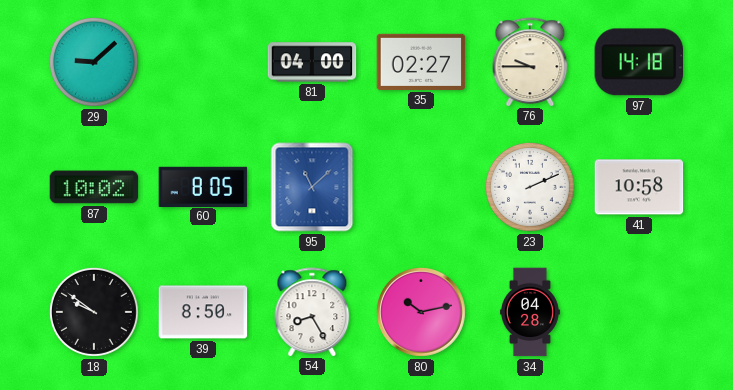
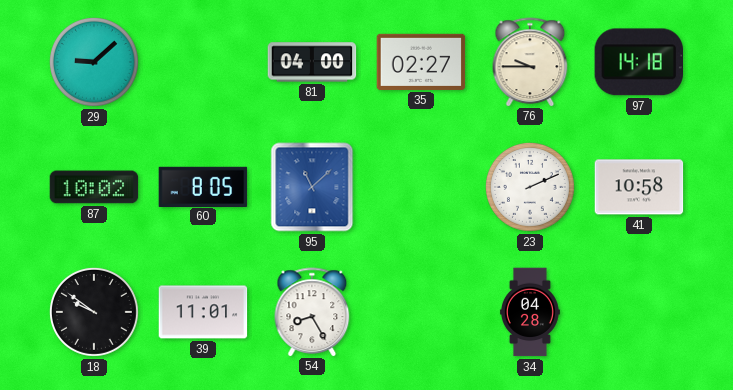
39: 8:50 -> 11:01
80: 10:13 -> none
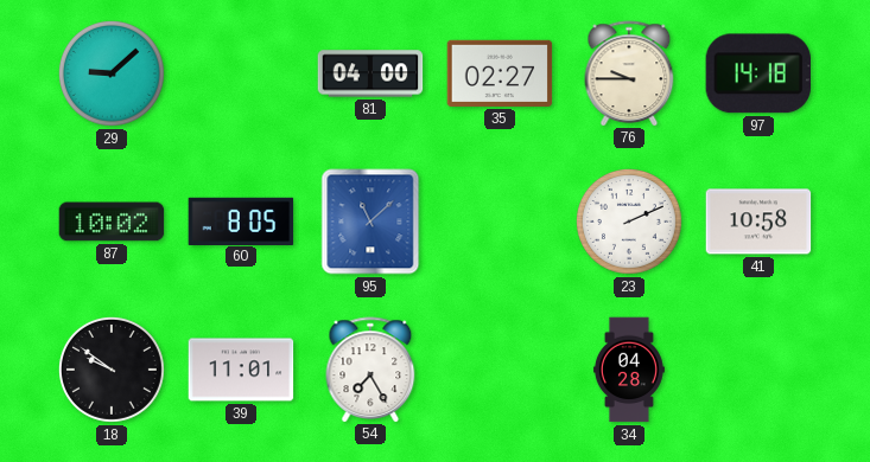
54: 8:25 -> 7:25
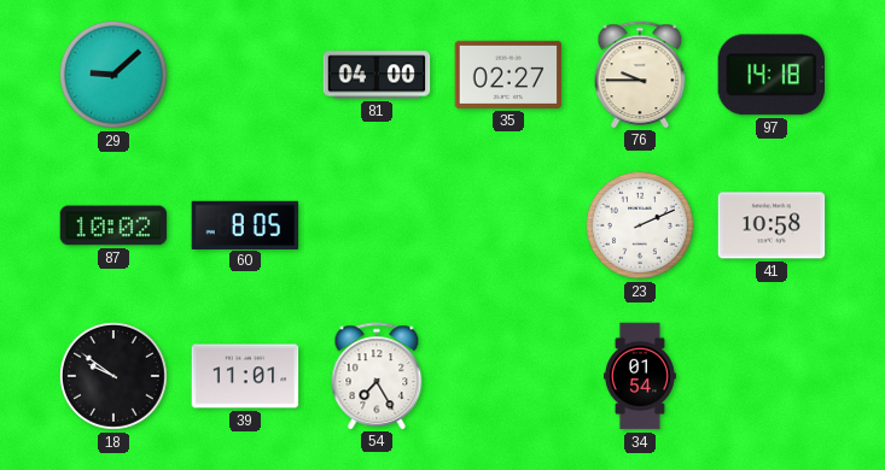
95: 11:08 -> none
34: 04:28 -> 01:54
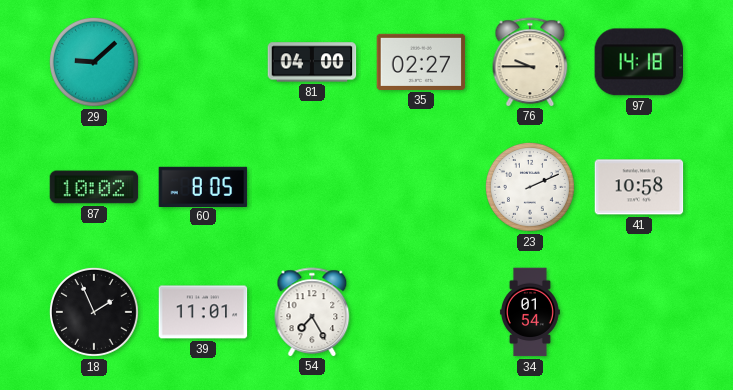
18: 9:51 -> 1:56
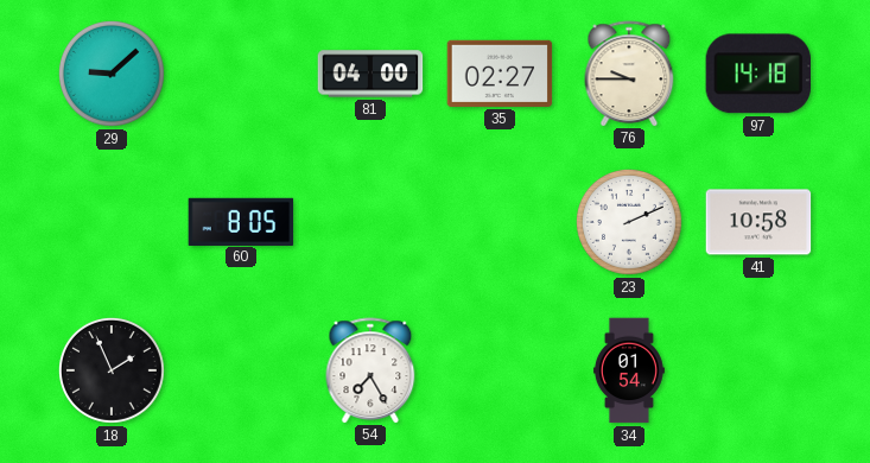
87: 10:02 -> none
39: 11:01 -> none
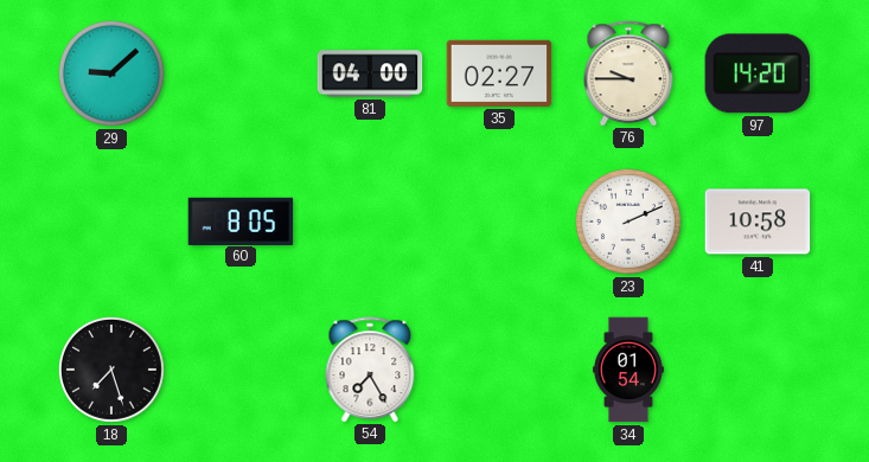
97: 14:18 -> 14:20
18: 1:56 -> 7:27
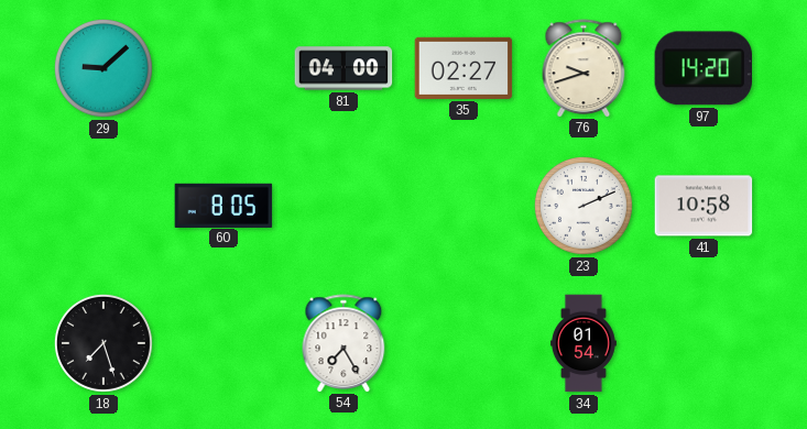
76: 9:45 -> 9:42
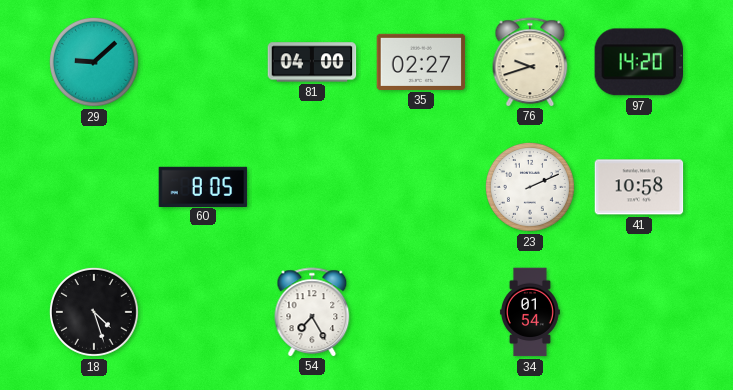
18: 7:27 -> 4:27
